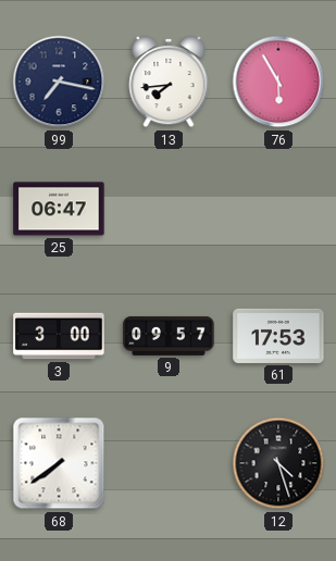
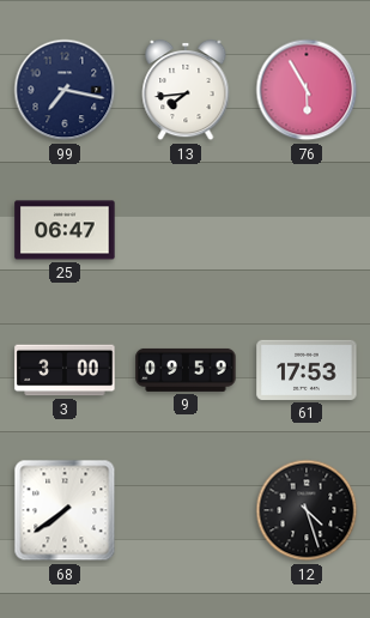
9: 09:57 -> 09:59
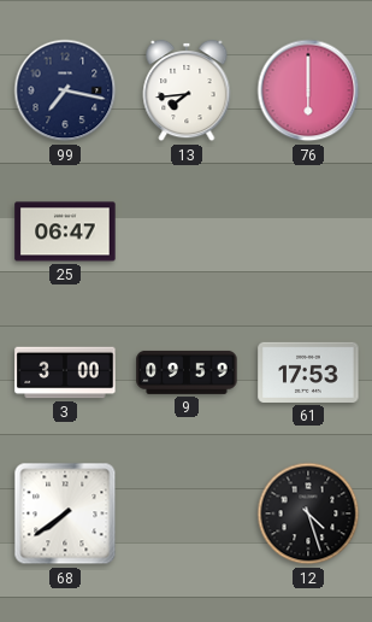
76: 5:55 -> 6:00
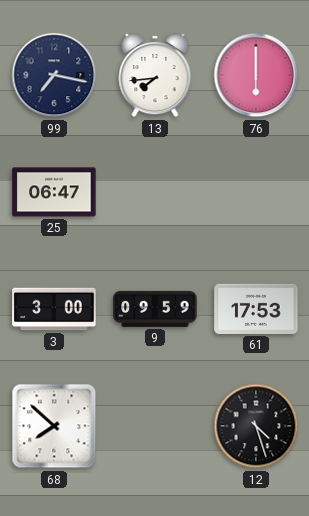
68: 7:39 -> 7:52
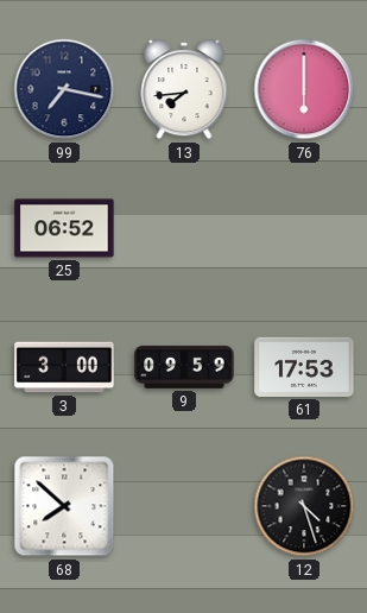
25: 06:47 -> 06:52
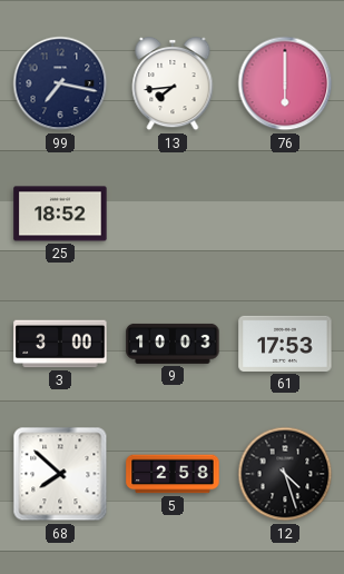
25: 06:52 -> 18:52
9: 09:59 -> 10:03
5: none -> 2:58
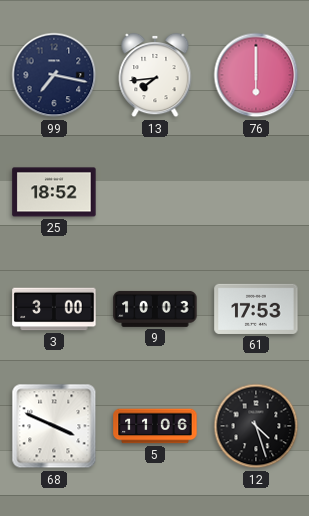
68: 7:52 -> 3:49
5: 2:58 -> 11:06
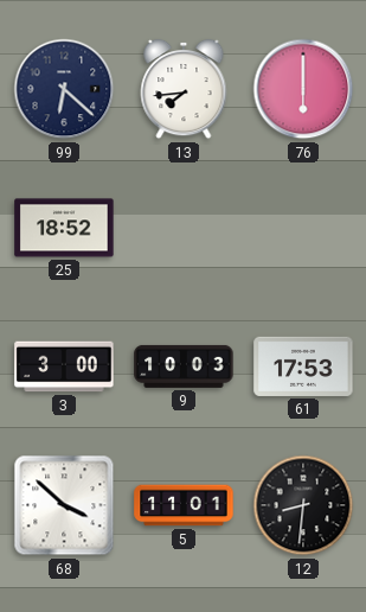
99: 7:17 -> 6:22
68: 3:49 -> 3:52
5: 11:06 -> 11:01
12: 4:27 -> 8:31
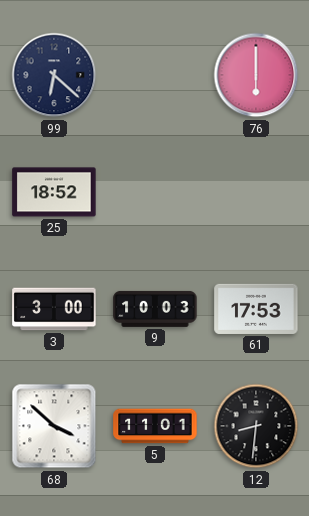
13: 7:44 -> none
